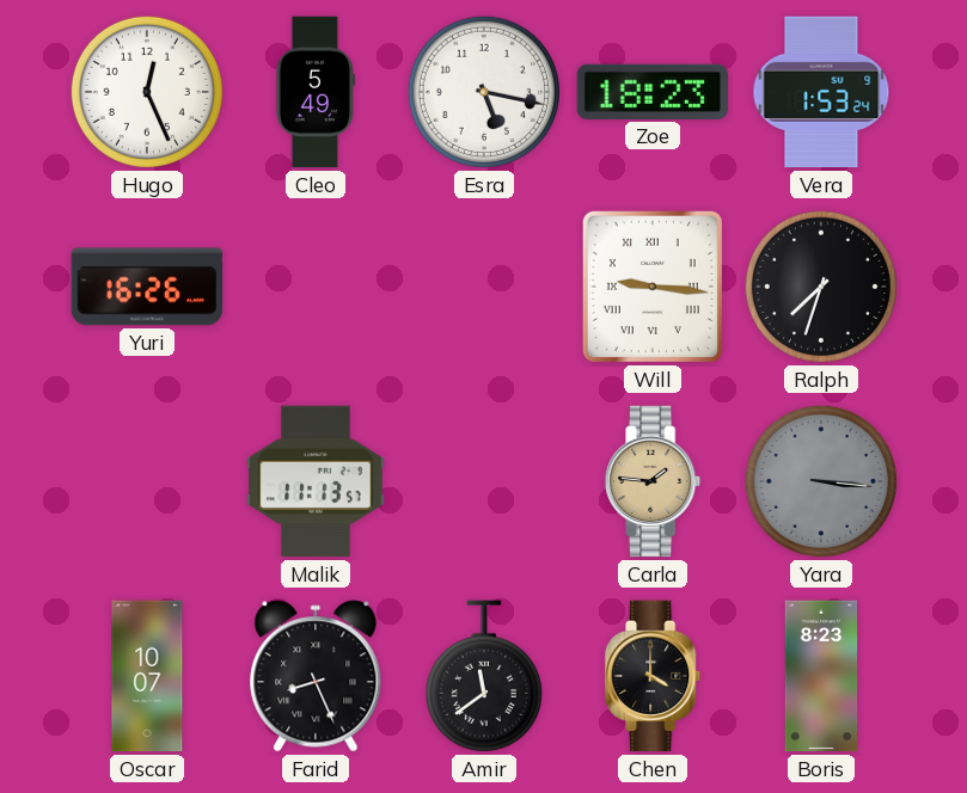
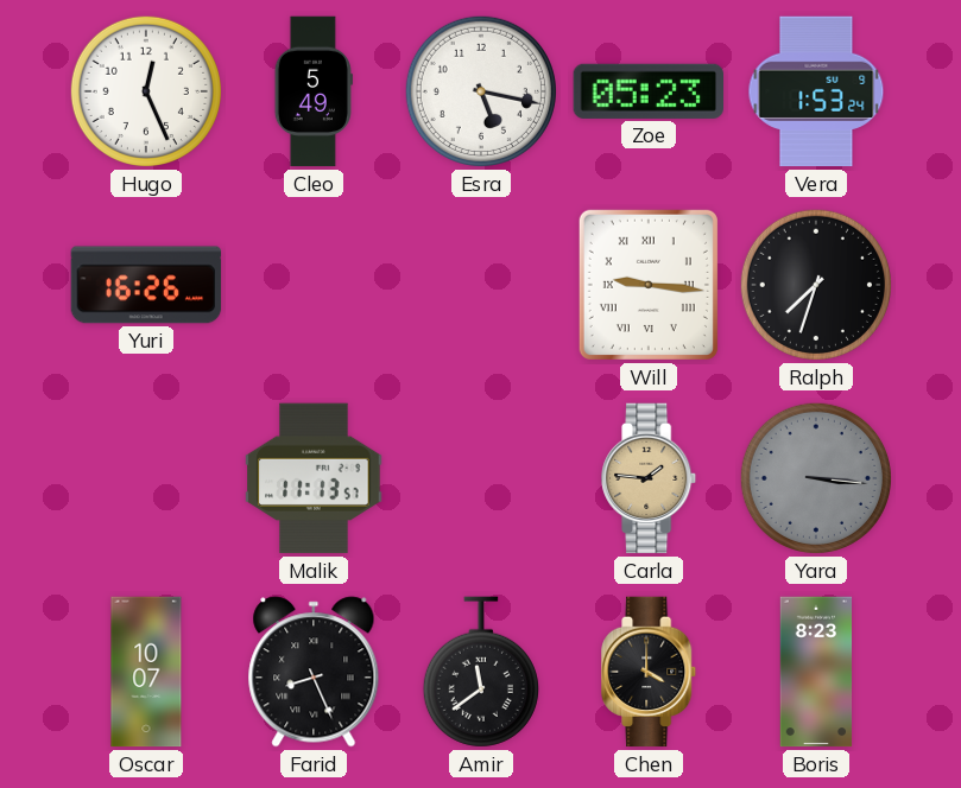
Zoe: 18:23 -> 05:23
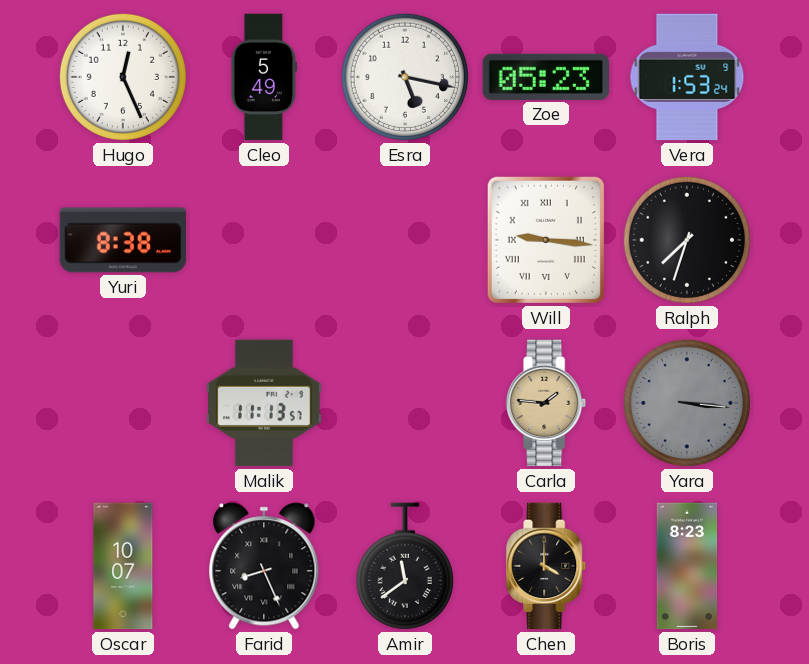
Yuri: 16:26 -> 8:38
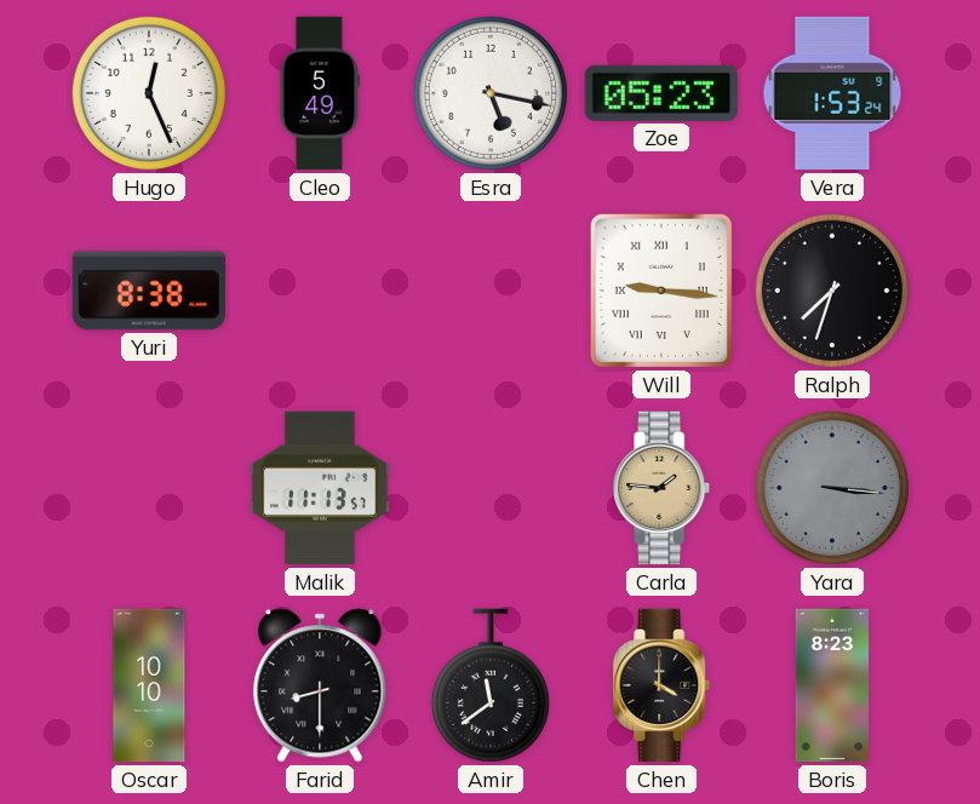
Oscar: 10:07 -> 10:10
Farid: 8:26 -> 8:30
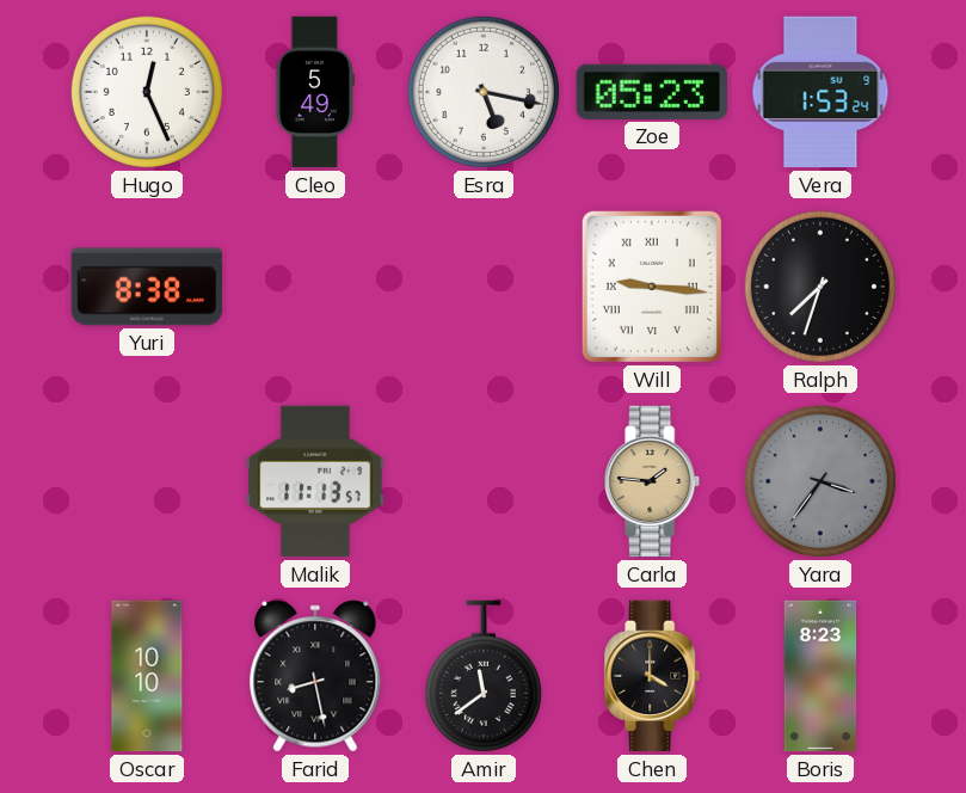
Yara: 3:16 -> 3:36
Farid: 8:30 -> 8:28
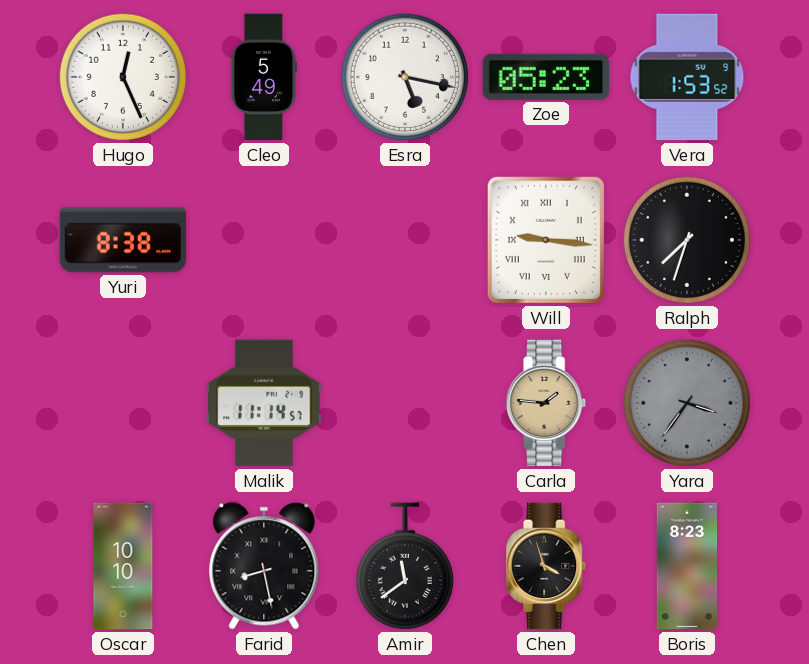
Vera: 1:53:24 -> 1:53:52
Malik: 11:13 -> 11:14
Chen: 4:00 -> 3:57
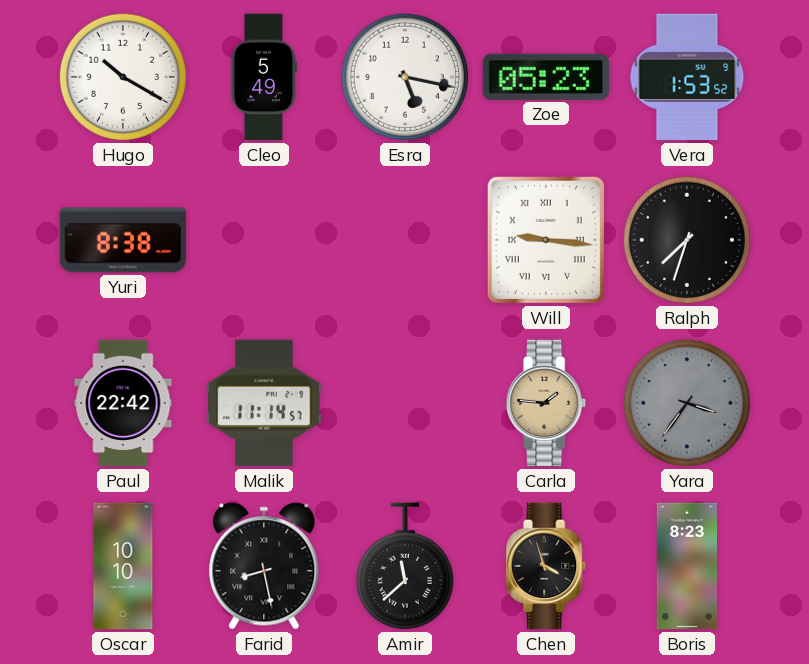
Hugo: 12:26 -> 10:20
Paul: none -> 22:42
Amir: 11:39 -> 11:38
